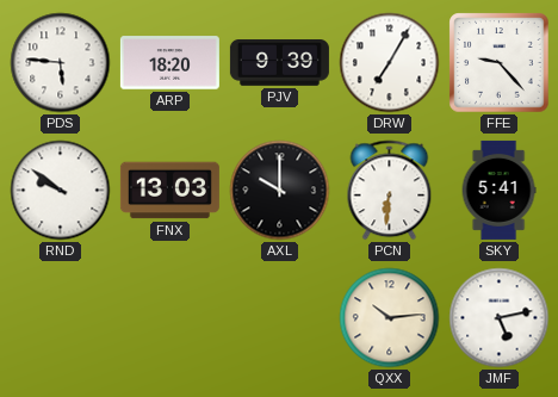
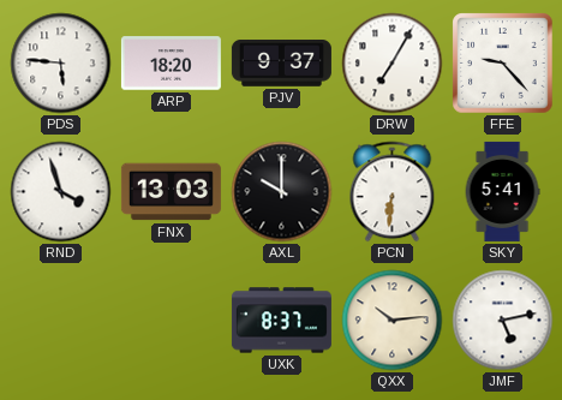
PJV: 9:39 -> 9:37
RND: 9:51 -> 3:57
UXK: none -> 8:37
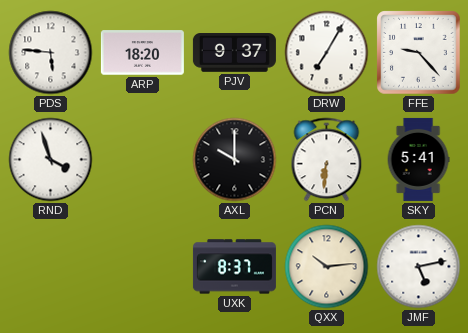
FNX: 13:03 -> none
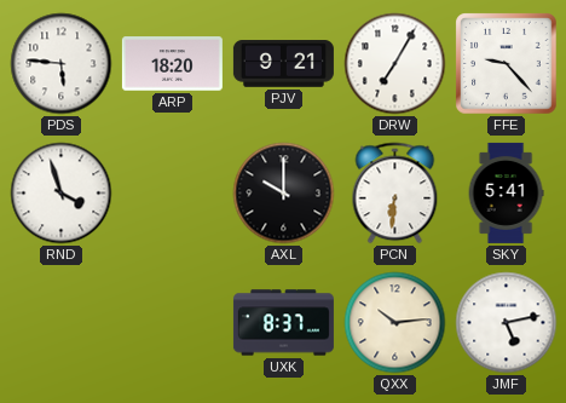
PJV: 9:37 -> 9:21
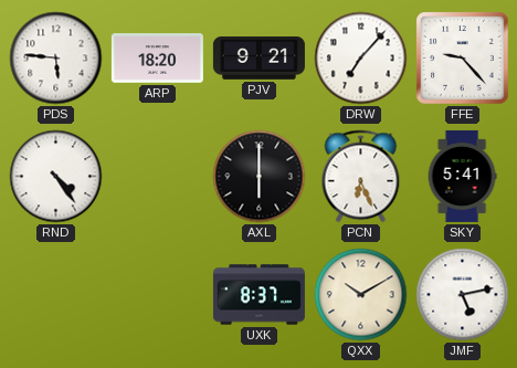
DRW: 7:05 -> 7:07
RND: 3:57 -> 4:24
AXL: 10:00 -> 6:00
PCN: 6:31 -> 6:26
QXX: 10:14 -> 10:10
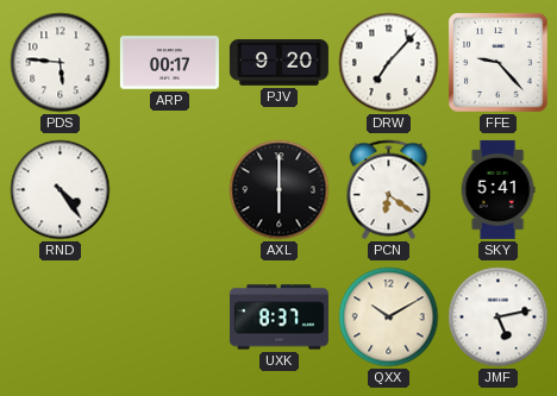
ARP: 18:20 -> 00:17
PJV: 9:21 -> 9:20
PCN: 6:26 -> 6:21
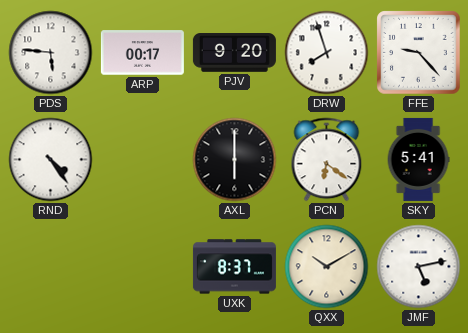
DRW: 7:07 -> 7:57
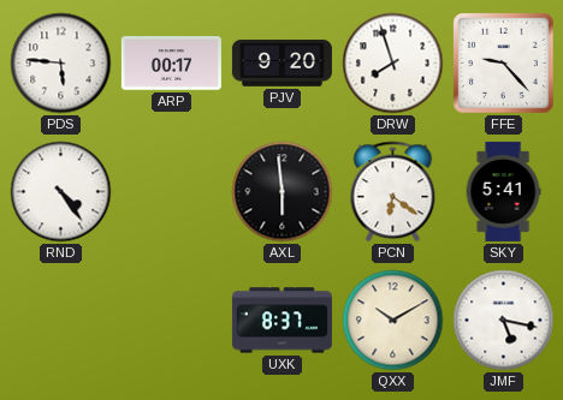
AXL: 6:00 -> 5:59
JMF: 5:13 -> 5:17
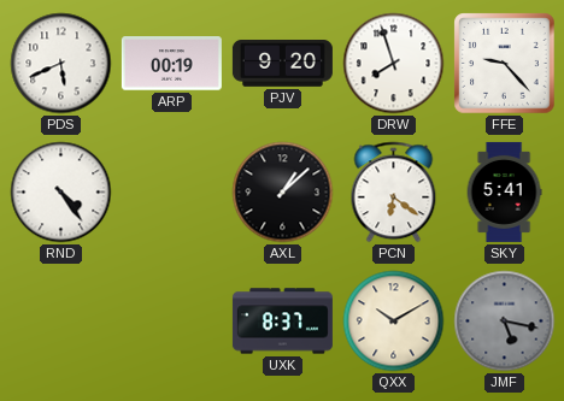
PDS: 5:46 -> 5:41
ARP: 00:17 -> 00:19
AXL: 5:59 -> 1:08
JMF dial: white -> grey
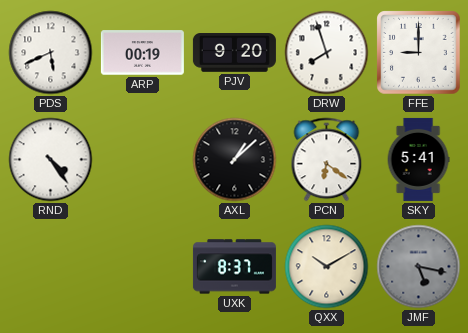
FFE: 9:23 -> 9:00
